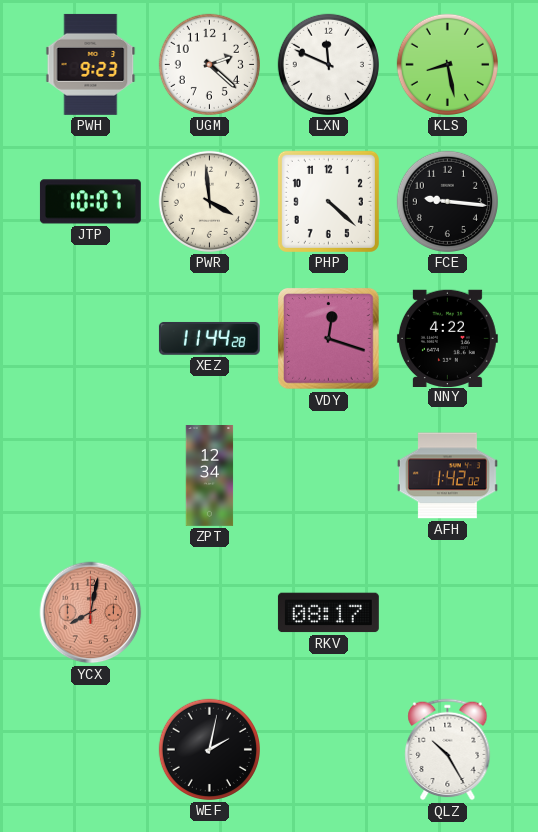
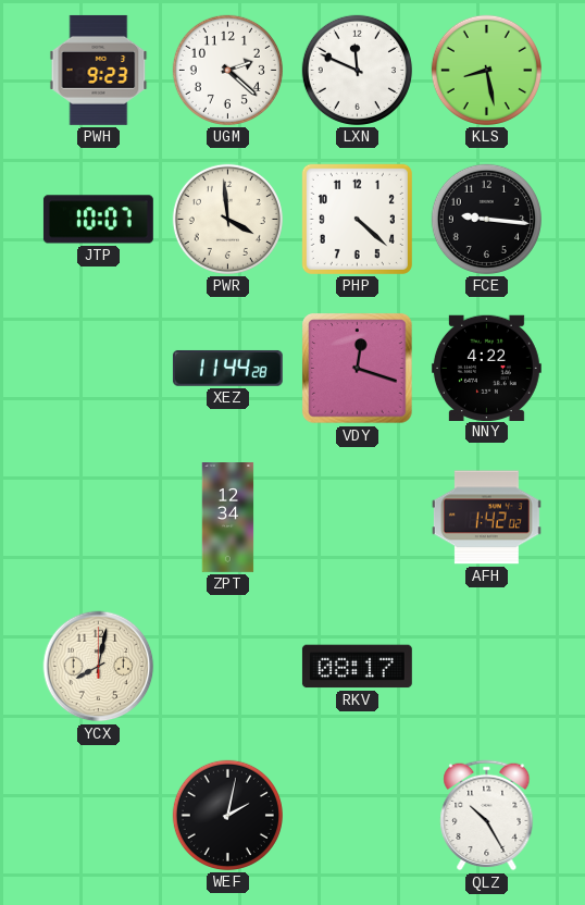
YCX dial: salmon -> cream
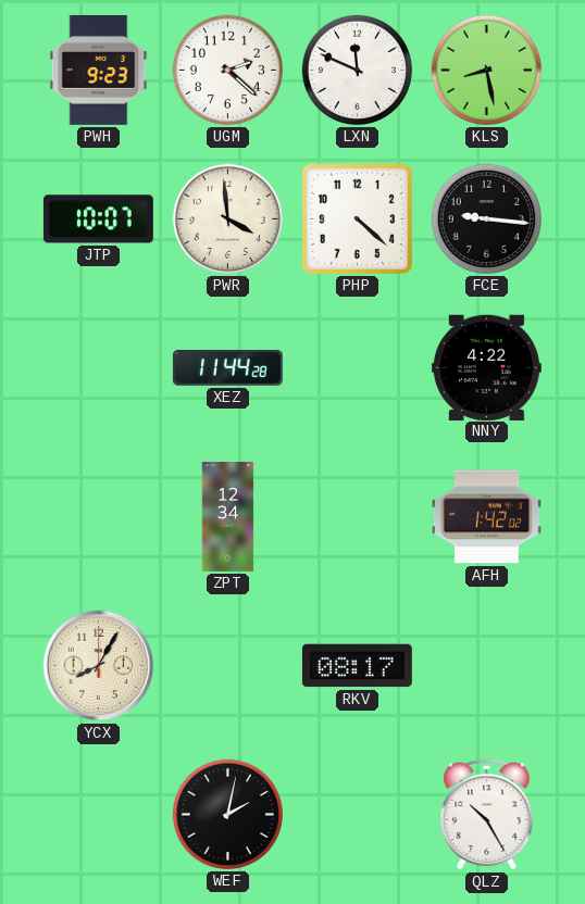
VDY: 12:18 -> none
YCX: 8:02 -> 8:05
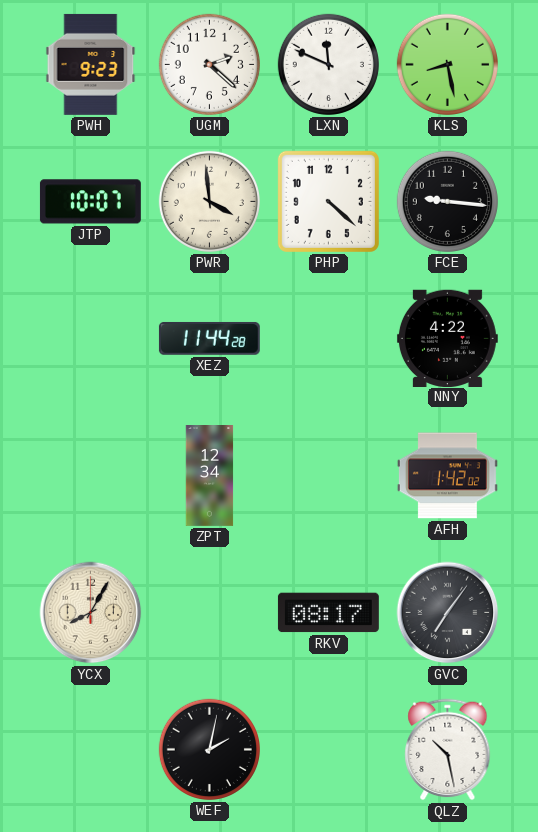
GVC: none -> 7:06
QLZ: 10:25 -> 10:28
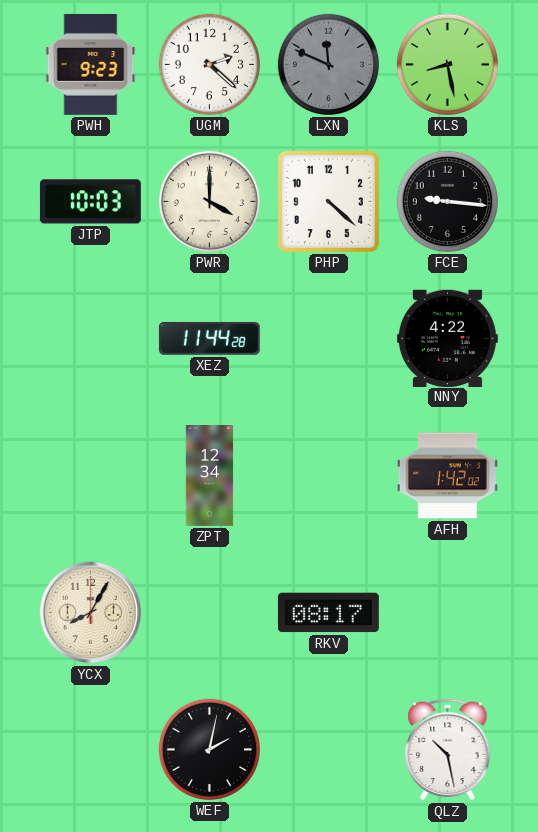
LXN dial: white -> grey
JTP: 10:07 -> 10:03
PWR: 3:59 -> 4:00
GVC: 7:06 -> none
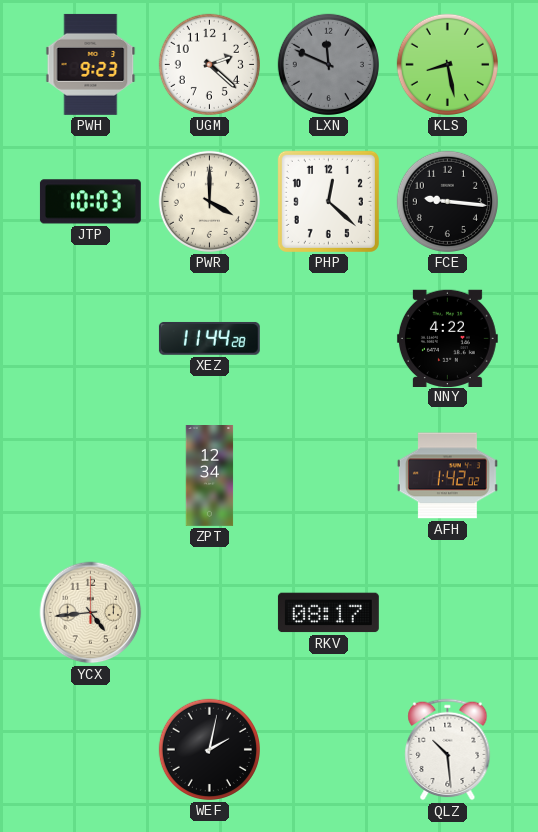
PHP: 4:22 -> 12:22
YCX: 8:05 -> 4:44
QLZ: 10:28 -> 10:29
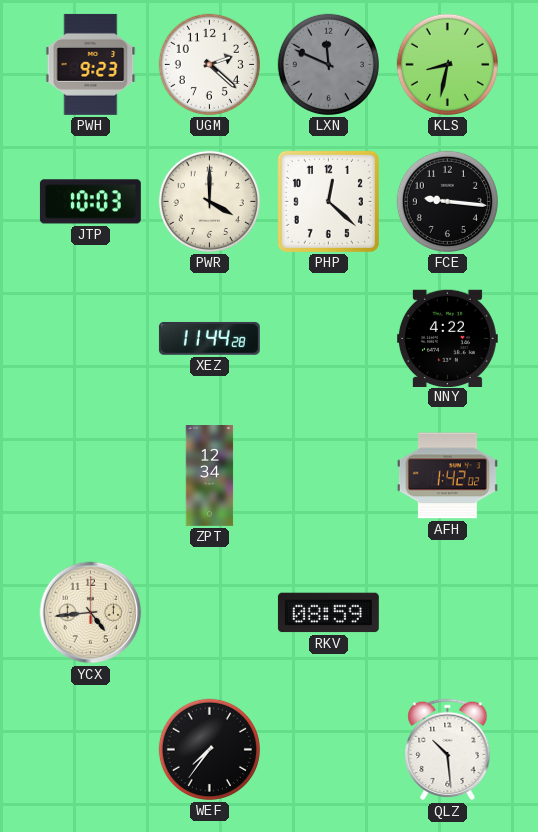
KLS: 8:28 -> 8:32
RKV: 08:17 -> 08:59
WEF: 2:02 -> 7:36
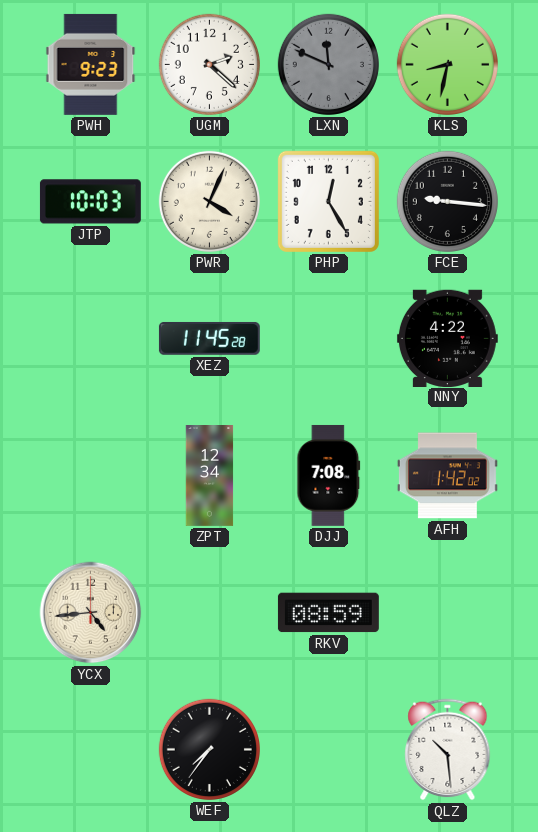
PWR: 4:00 -> 4:04
PHP: 12:22 -> 12:25
XEZ: 11:44 -> 11:45
DJJ: none -> 7:08
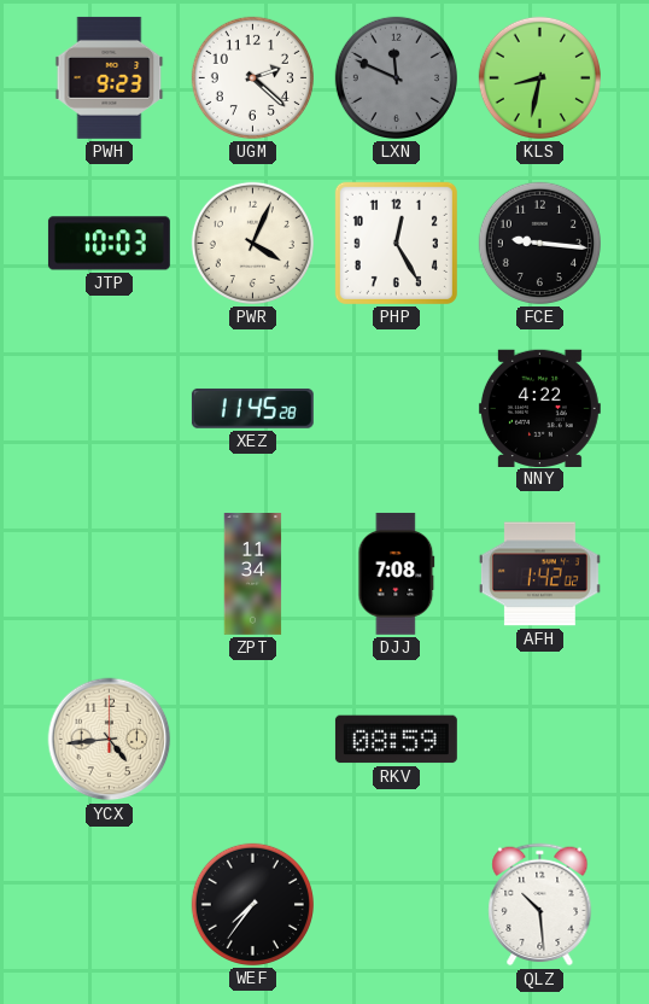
ZPT: 12:34 -> 11:34
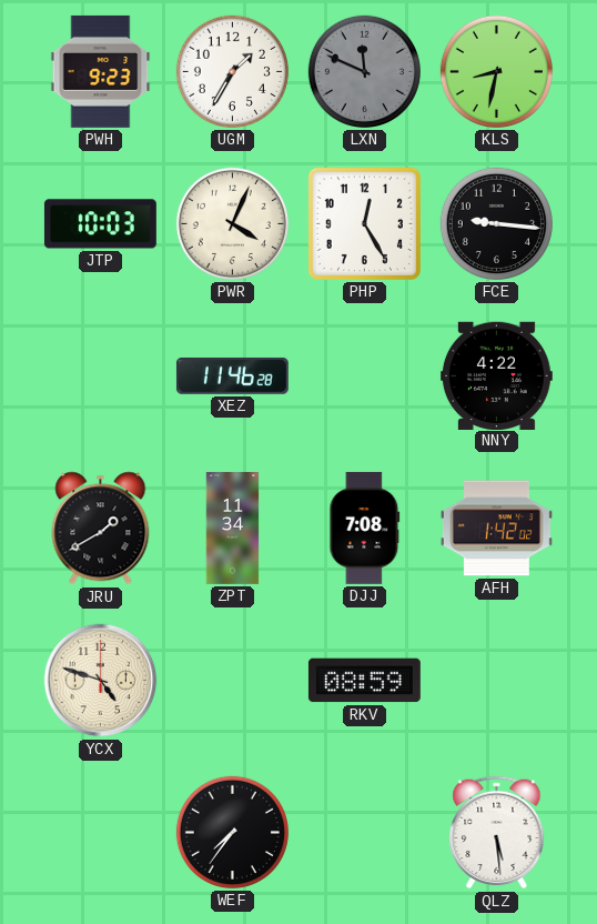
UGM: 2:22 -> 1:35
XEZ: 11:45 -> 11:46
JRU: none -> 1:40
YCX: 4:44 -> 4:48
QLZ: 10:29 -> 5:29
